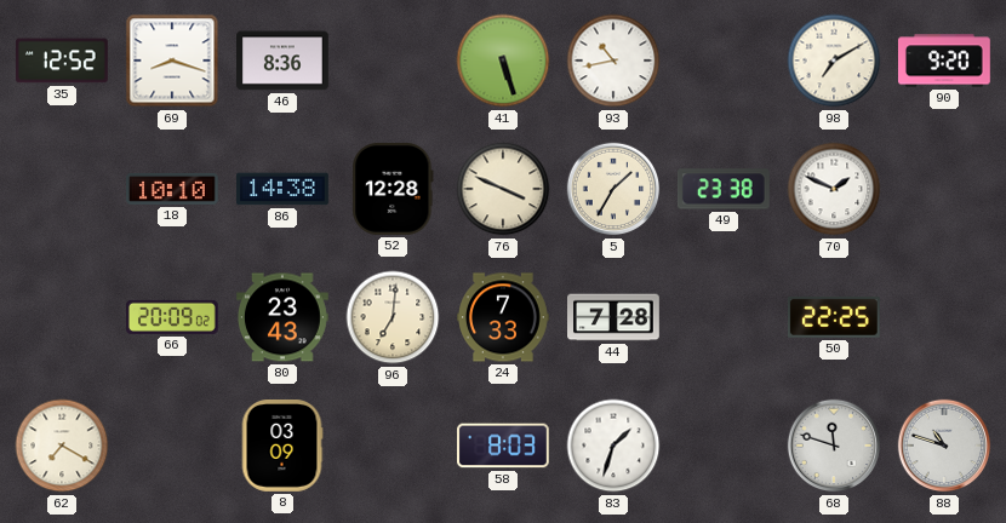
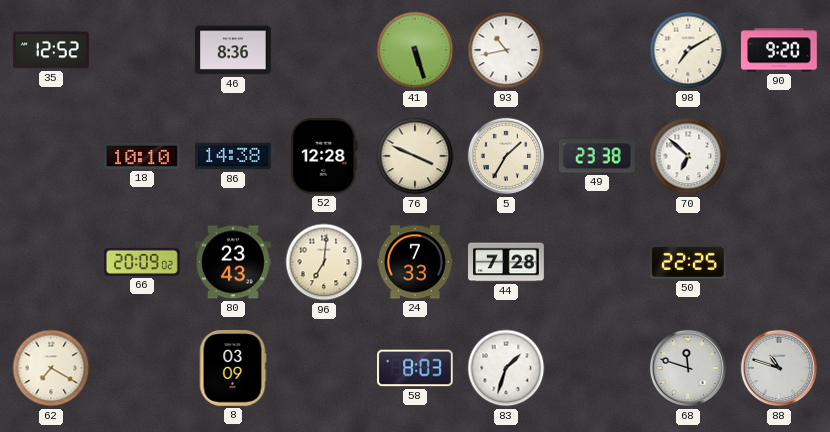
69: 8:18 -> none
70: 1:49 -> 6:52
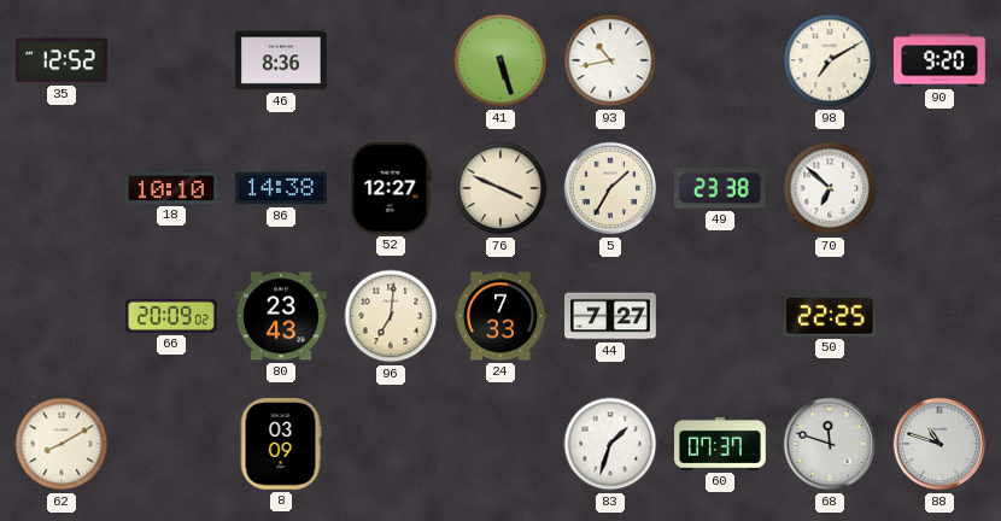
52: 12:28 -> 12:27
44: 7:28 -> 7:27
62: 7:20 -> 8:10
58: 8:03 -> none
60: none -> 07:37
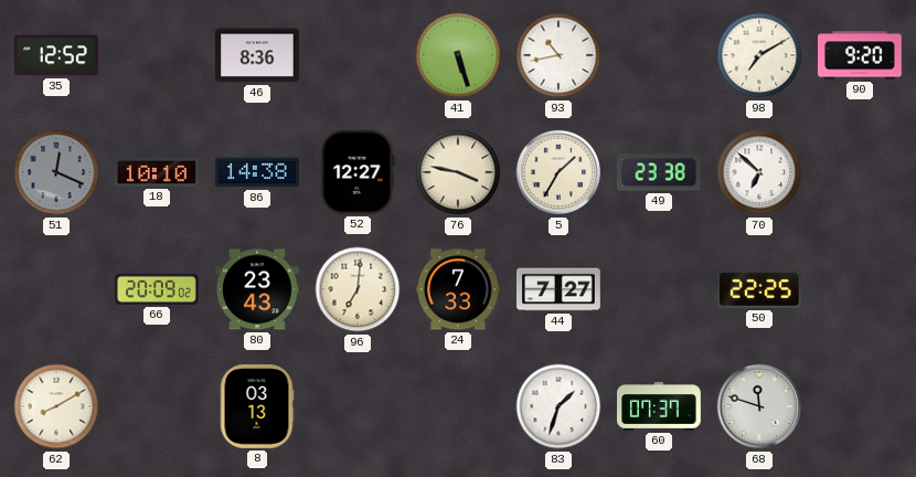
51: none -> 12:19
76: 3:49 -> 3:47
8: 03:09 -> 03:13
88: 10:48 -> none
